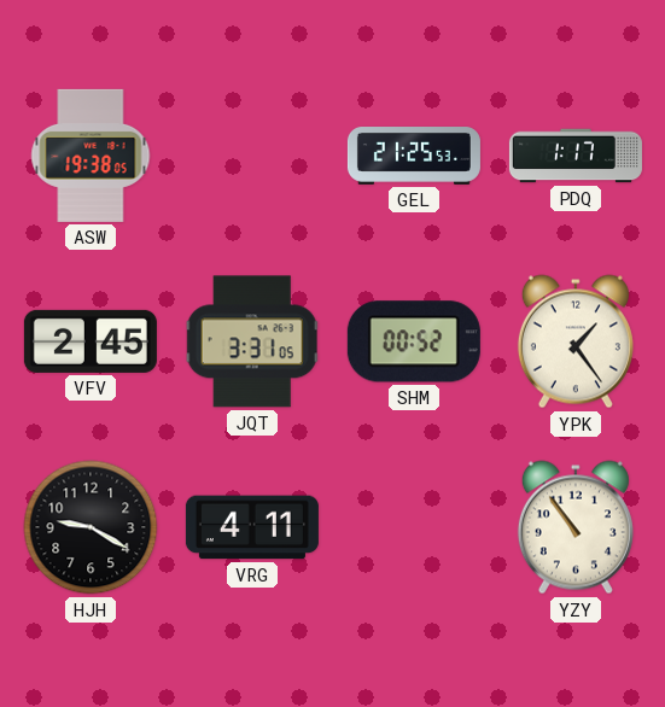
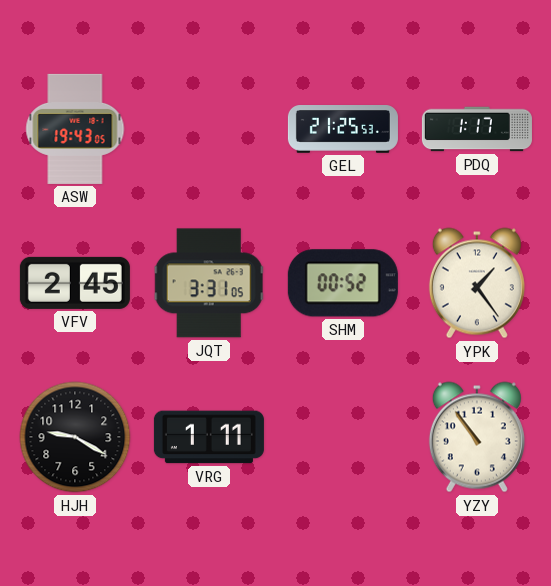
ASW: 19:38 -> 19:43
VRG: 4:11 -> 1:11
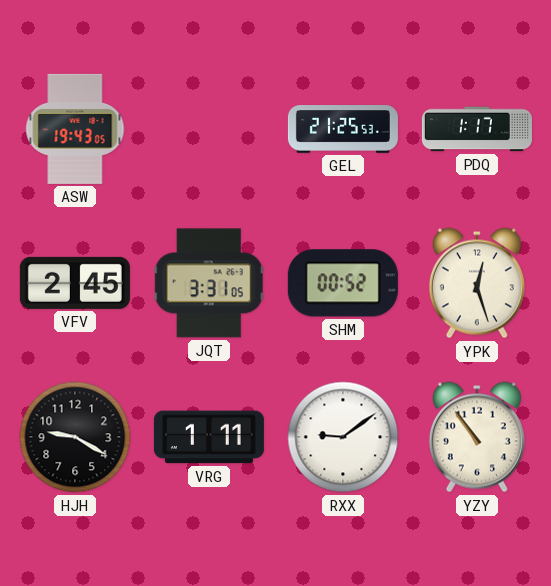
YPK: 1:24 -> 12:27
RXX: none -> 9:09
